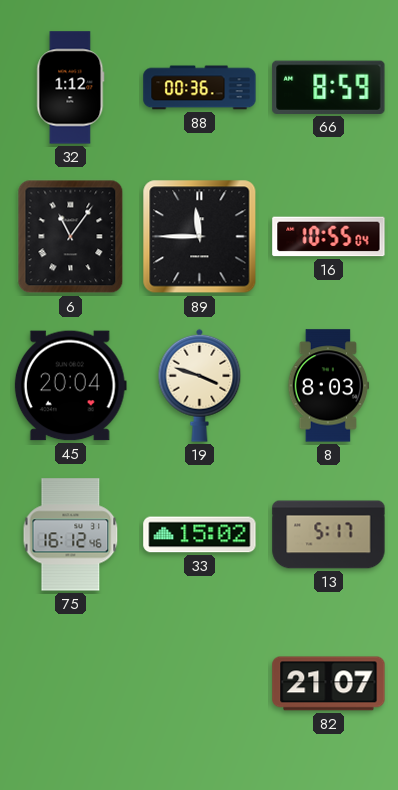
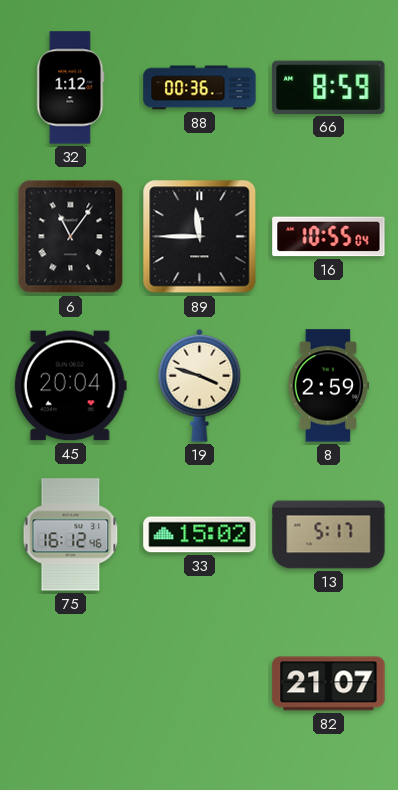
8: 8:03 -> 2:59
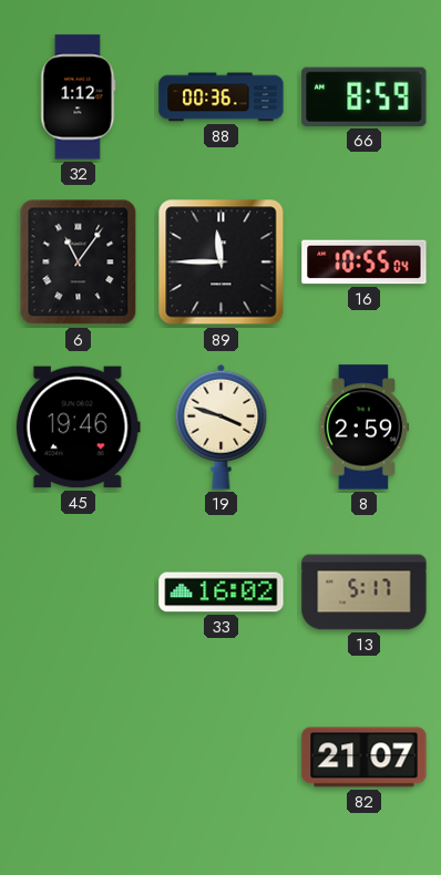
45: 20:04 -> 19:46
75: 16:12 -> none
33: 15:02 -> 16:02
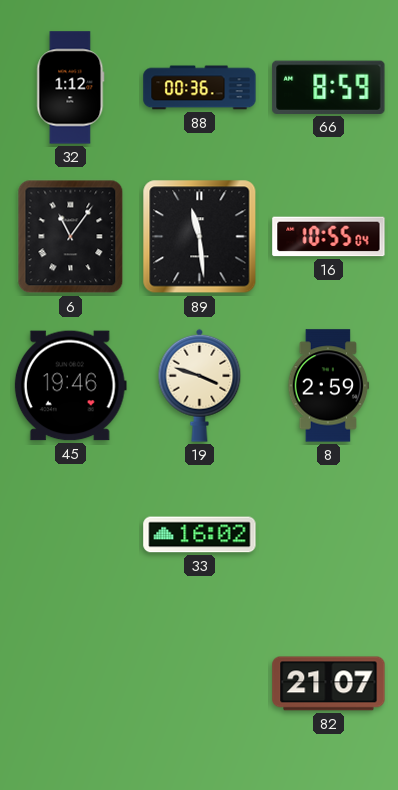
89: 11:45 -> 11:29
13: 5:17 -> none
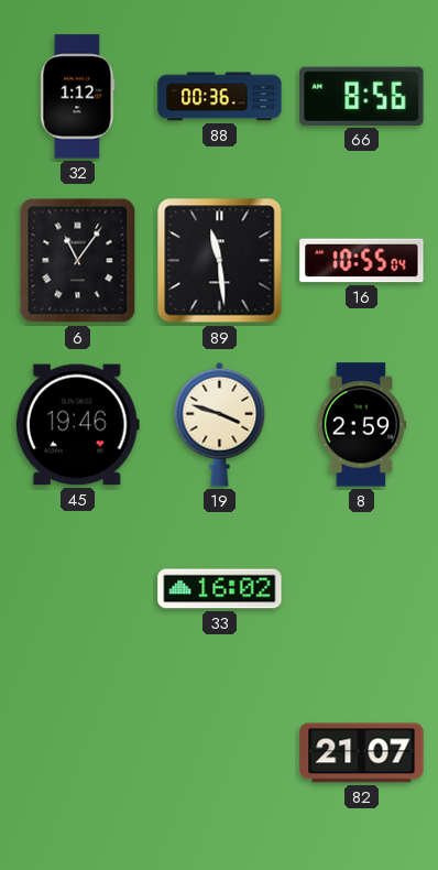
66: 8:59 -> 8:56
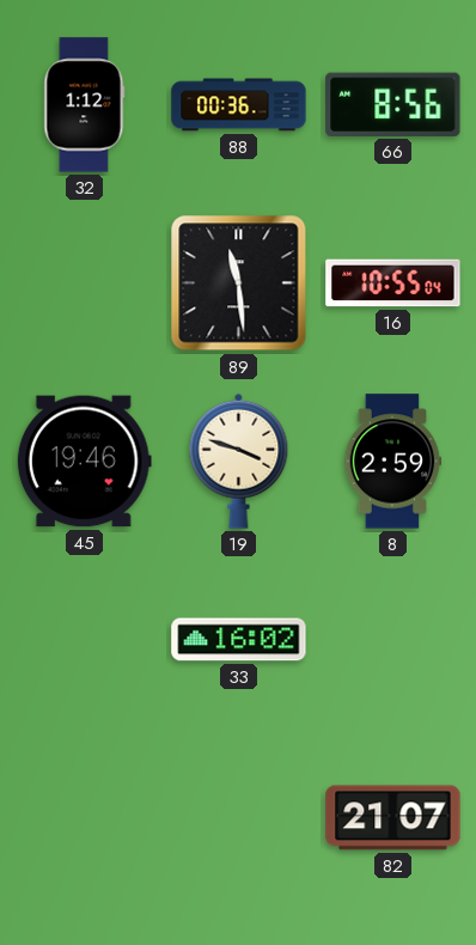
6: 11:06 -> none
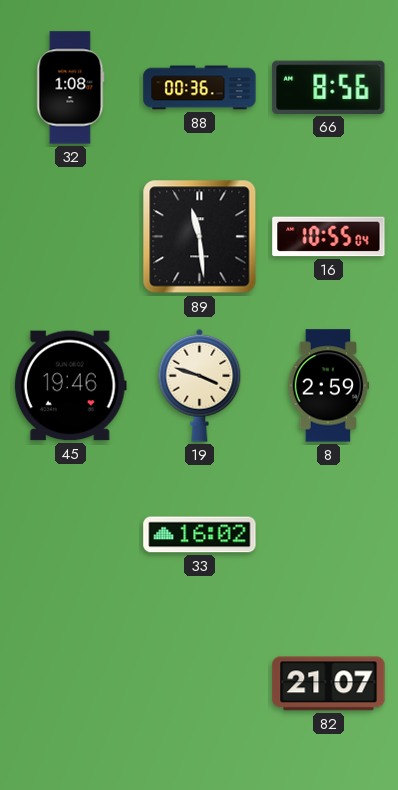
32: 1:12 -> 1:08
